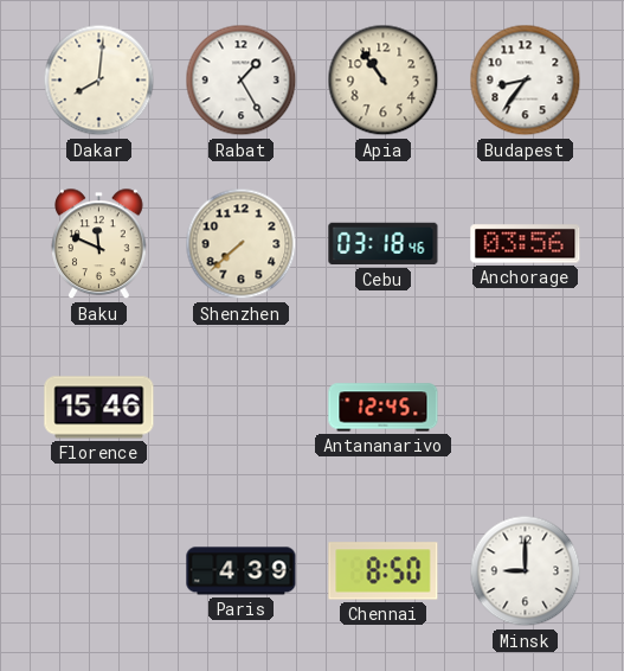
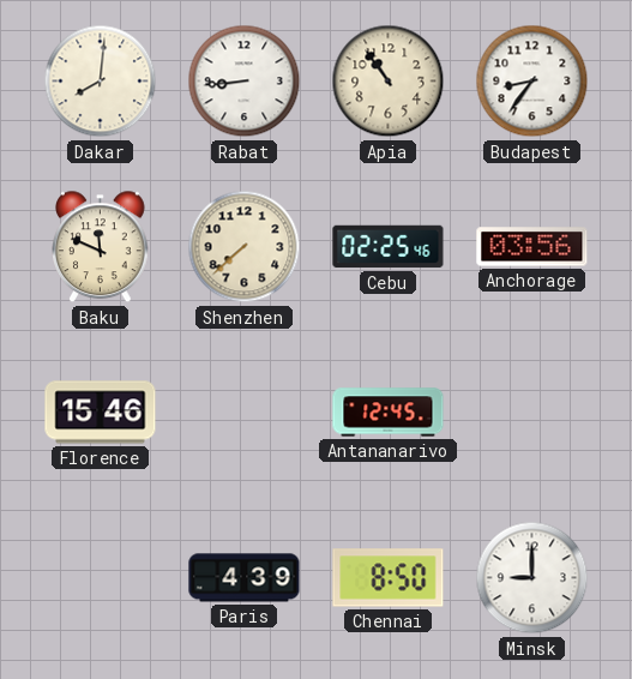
Rabat: 1:25 -> 8:44
Cebu: 03:18 -> 02:25
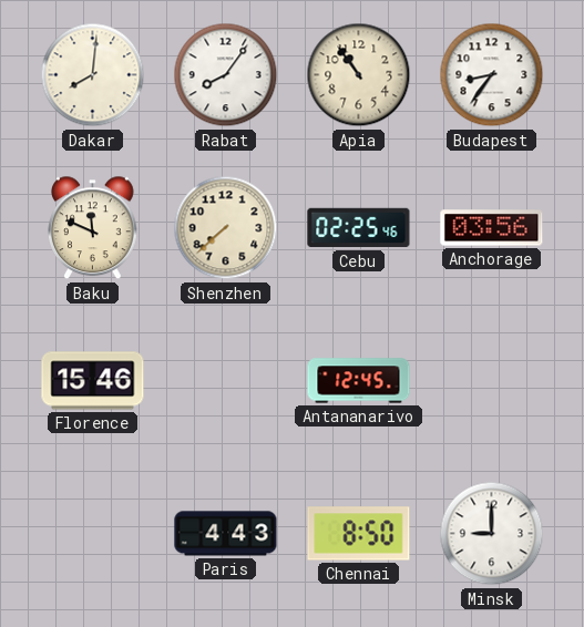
Rabat: 8:44 -> 8:06
Paris: 4:39 -> 4:43
